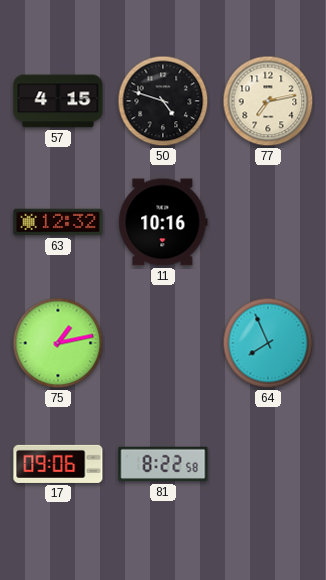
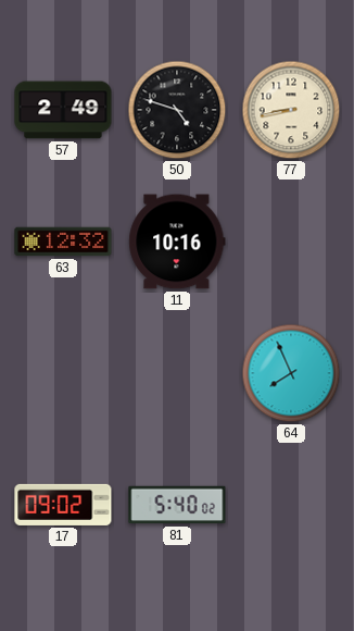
57: 4:15 -> 2:49
77: 7:13 -> 8:43
75: 1:13 -> none
17: 09:06 -> 09:02
81: 8:22 -> 5:40
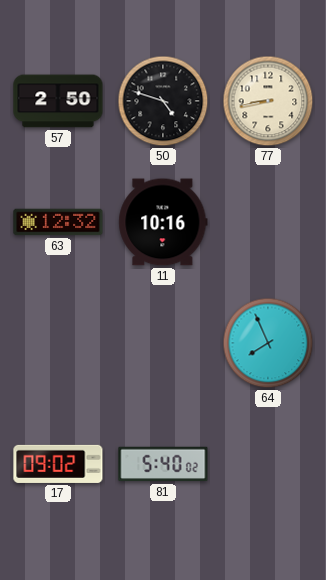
57: 2:49 -> 2:50
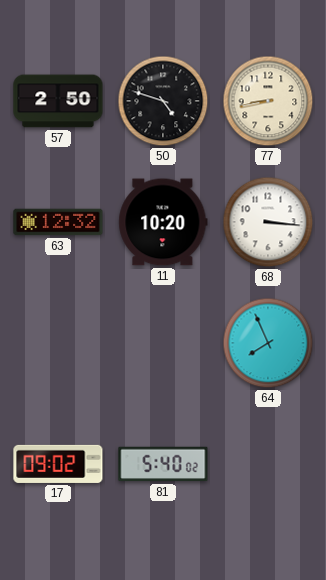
11: 10:16 -> 10:20
68: none -> 3:16
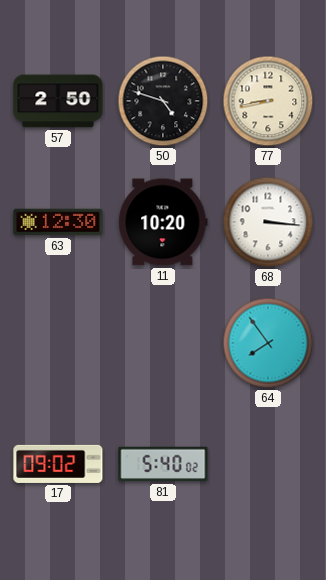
63: 12:32 -> 12:30
64: 7:56 -> 7:54
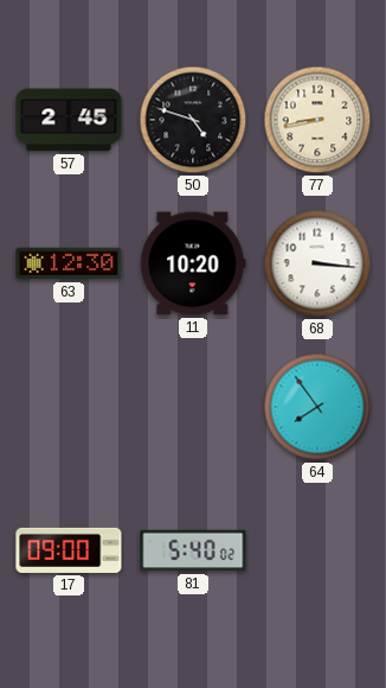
57: 2:50 -> 2:45
17: 09:02 -> 09:00
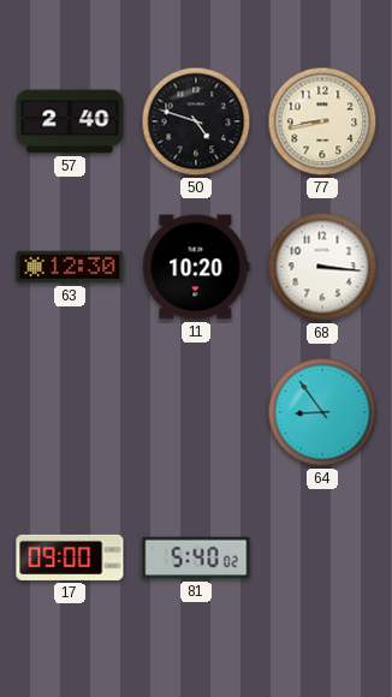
57: 2:45 -> 2:40
64: 7:54 -> 8:54
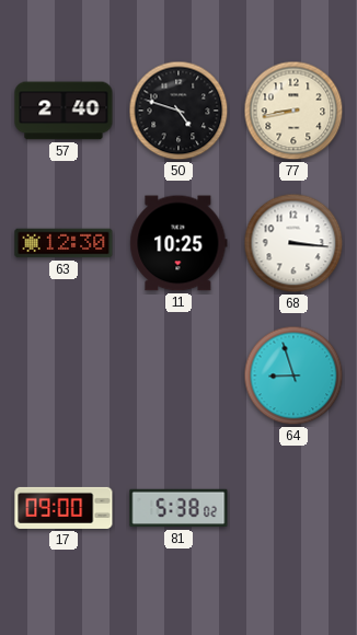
11: 10:20 -> 10:25
64: 8:54 -> 8:57
81: 5:40 -> 5:38
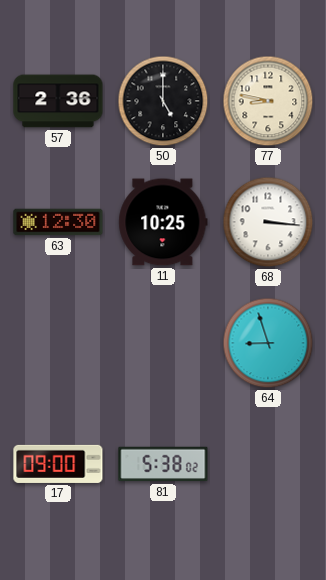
57: 2:40 -> 2:36
50: 4:48 -> 5:00
77: 8:43 -> 8:47
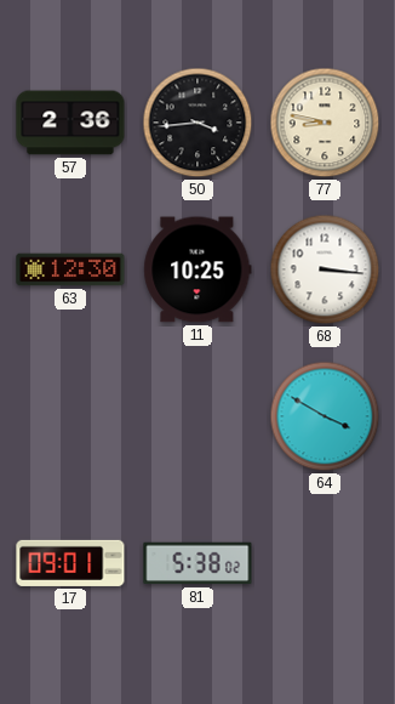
50: 5:00 -> 3:44
64: 8:57 -> 3:50
17: 09:00 -> 09:01
